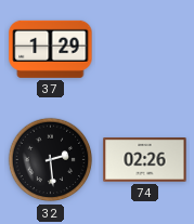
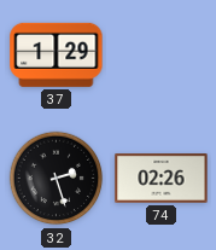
32: 2:29 -> 2:27
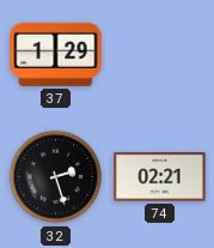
74: 02:26 -> 02:21
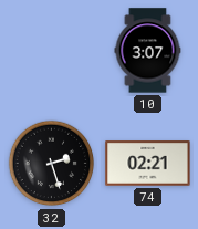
37: 1:29 -> none
10: none -> 3:07
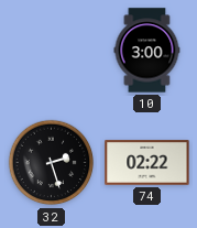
10: 3:07 -> 3:00
74: 02:21 -> 02:22
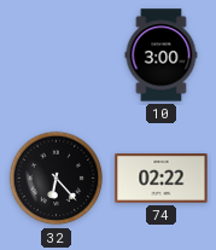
32: 2:27 -> 6:23
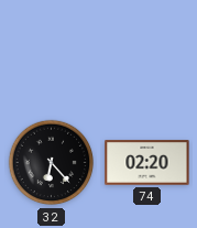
10: 3:00 -> none
74: 02:22 -> 02:20
